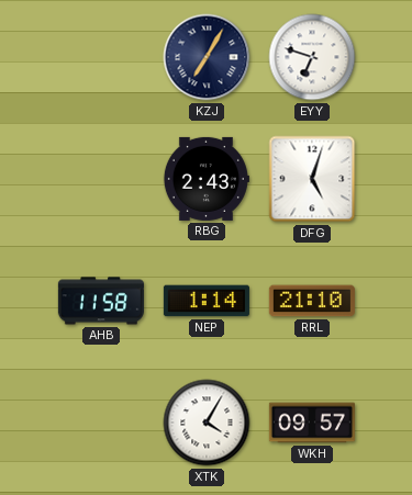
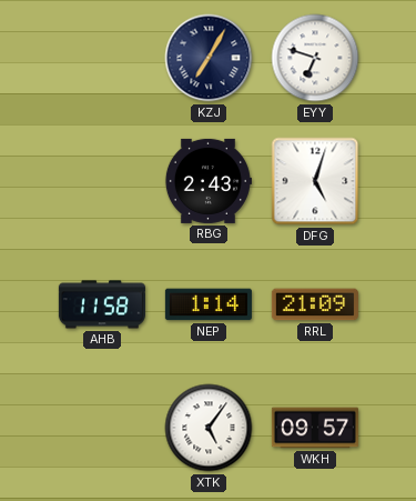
RRL: 21:10 -> 21:09
XTK: 4:05 -> 5:06
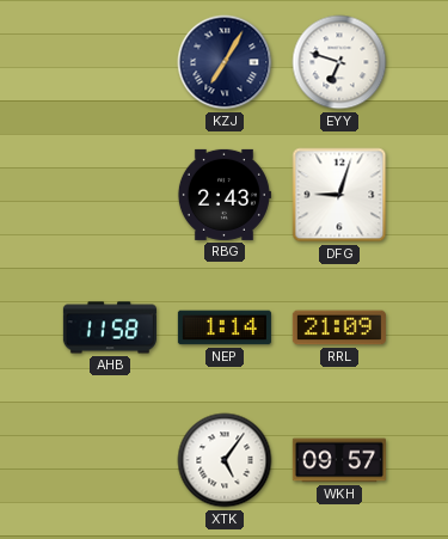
DFG: 5:03 -> 9:03
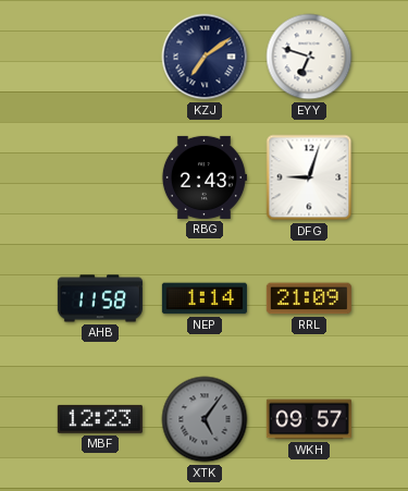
KZJ: 7:05 -> 7:09
MBF: none -> 12:23
XTK dial: white -> grey
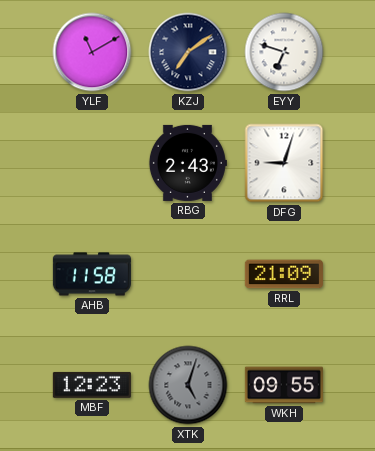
YLF: none -> 11:10
NEP: 1:14 -> none
XTK: 5:06 -> 5:03
WKH: 09:57 -> 09:55
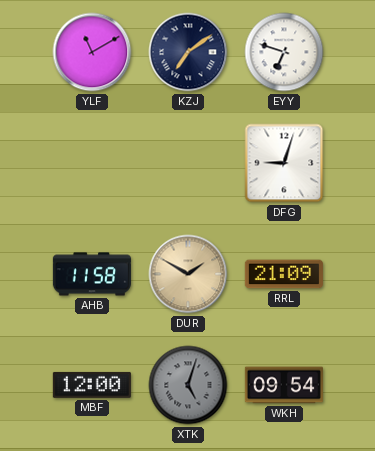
RBG: 2:43 -> none
DUR: none -> 1:50
MBF: 12:23 -> 12:00
WKH: 09:55 -> 09:54
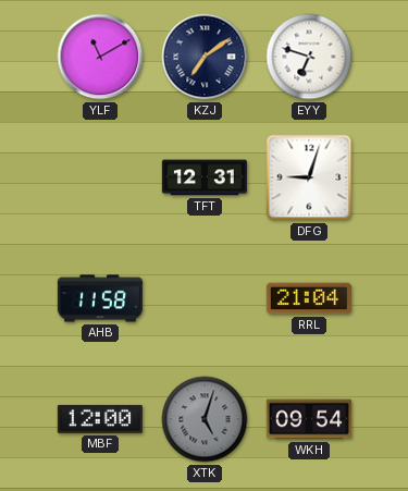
TFT: none -> 12:31
DUR: 1:50 -> none
RRL: 21:09 -> 21:04
